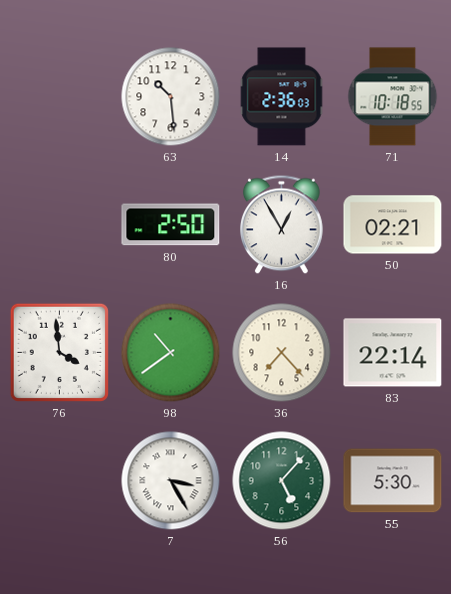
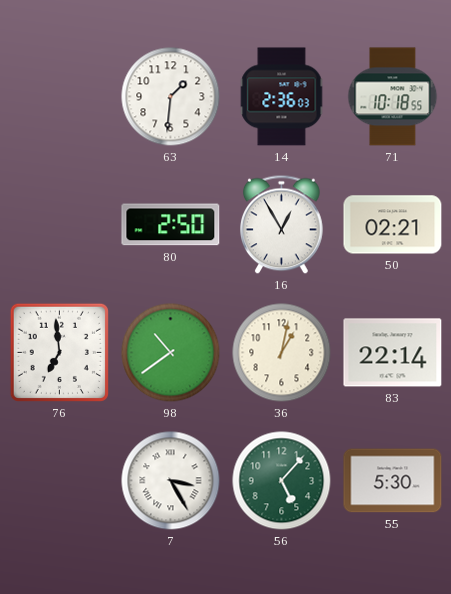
63: 10:29 -> 1:31
76: 3:59 -> 6:59
36: 7:23 -> 1:02
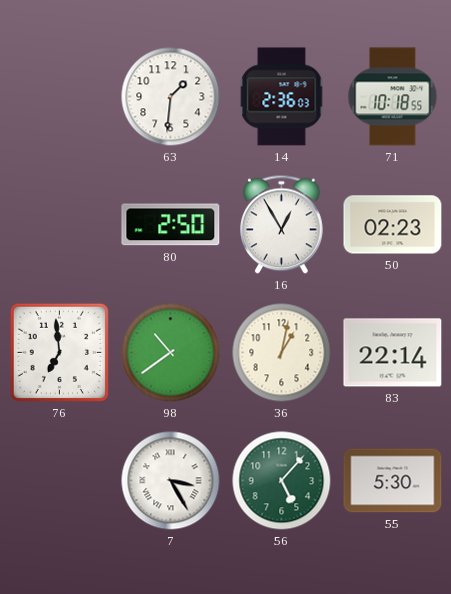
50: 02:21 -> 02:23
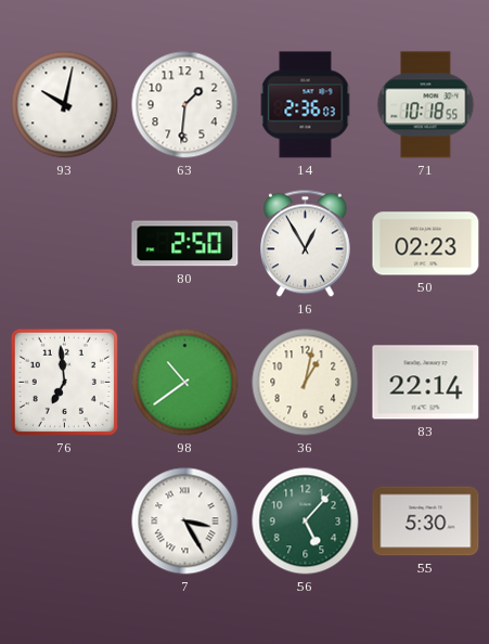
93: none -> 10:02
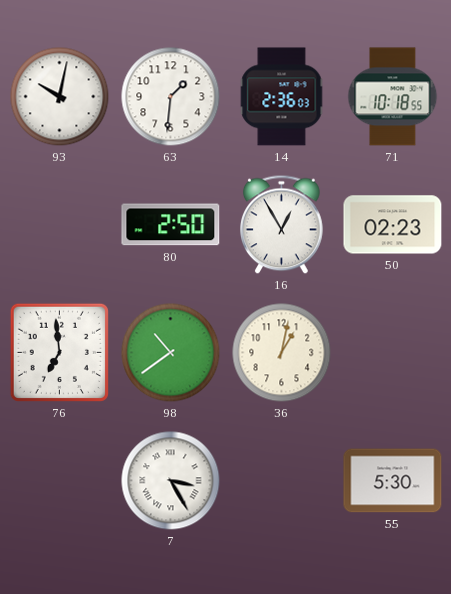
83: 22:14 -> none
56: 5:07 -> none
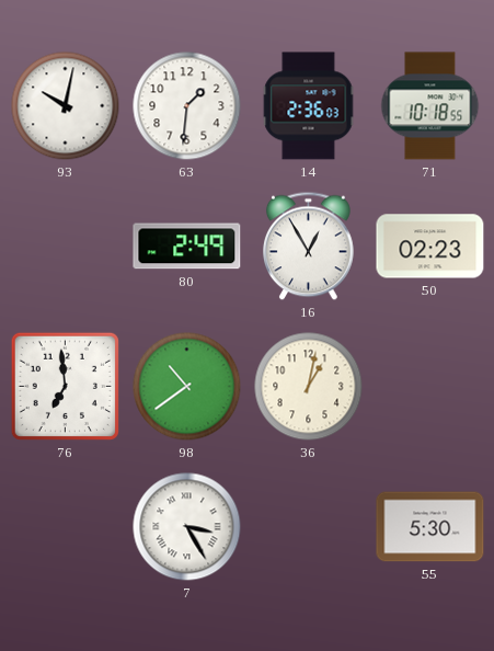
80: 2:50 -> 2:49
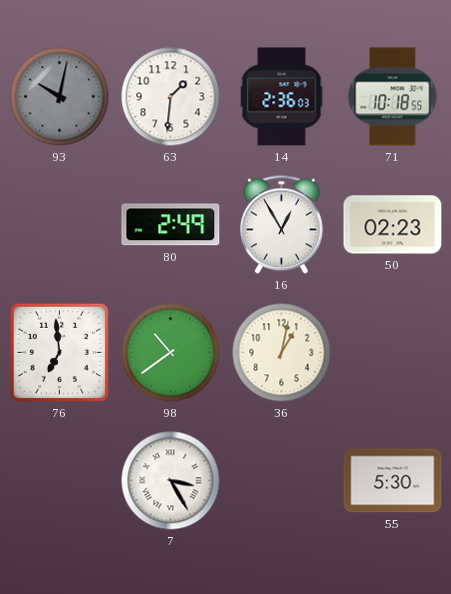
93 dial: white -> grey
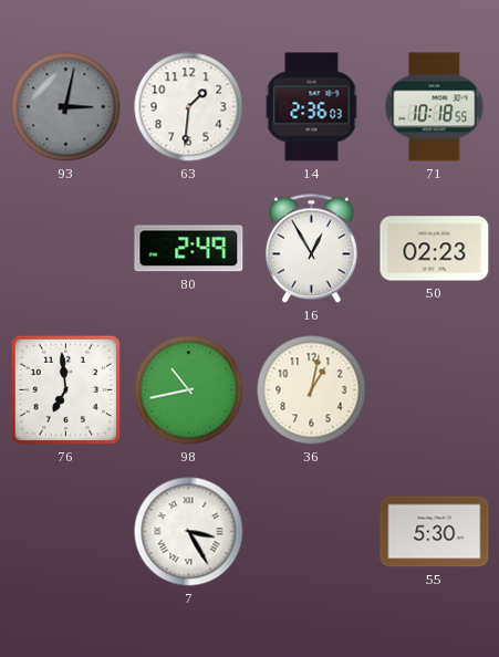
93: 10:02 -> 3:02
98: 10:39 -> 10:43
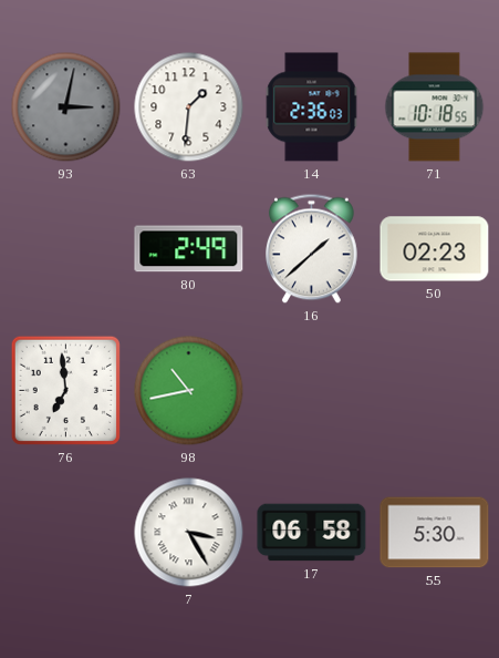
16: 12:55 -> 1:38
36: 1:02 -> none
17: none -> 06:58
